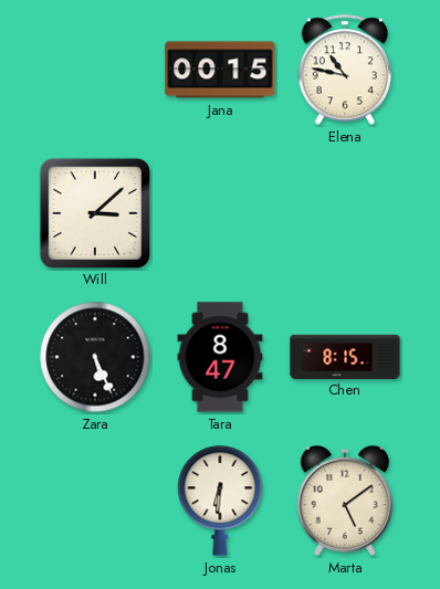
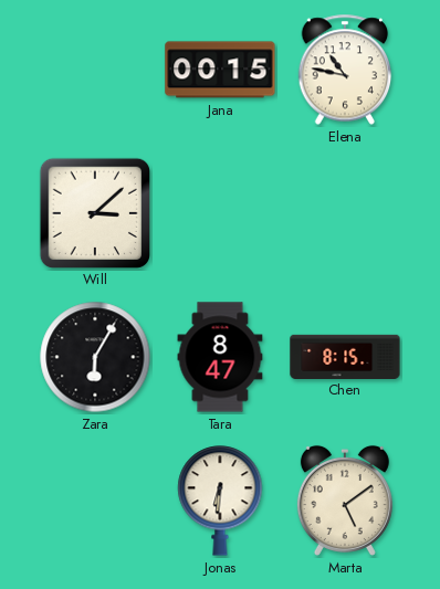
Zara: 5:26 -> 6:05
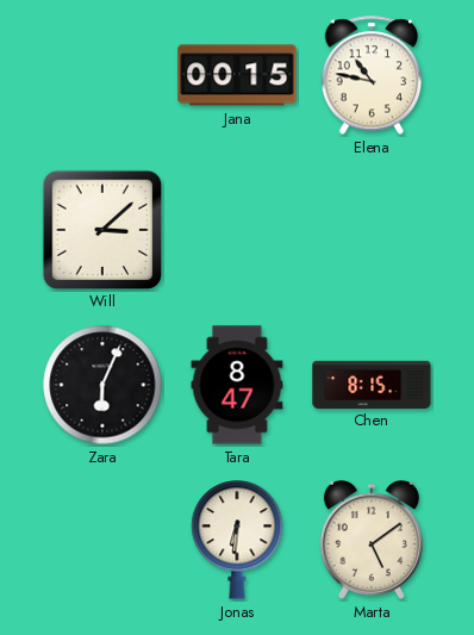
Zara: 6:05 -> 6:04
